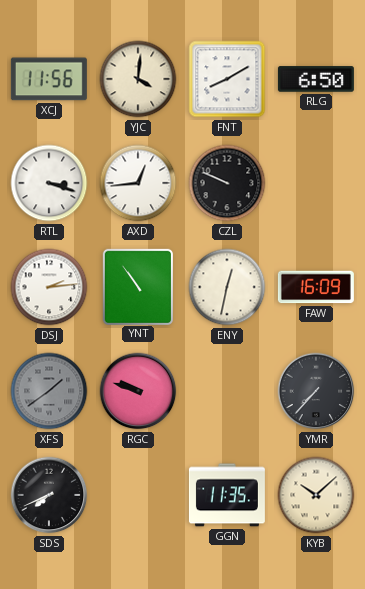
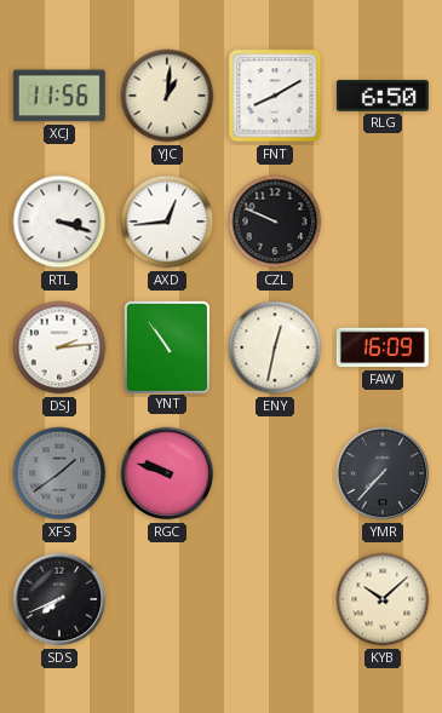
YJC: 4:01 -> 1:01
GGN: 11:35 -> none
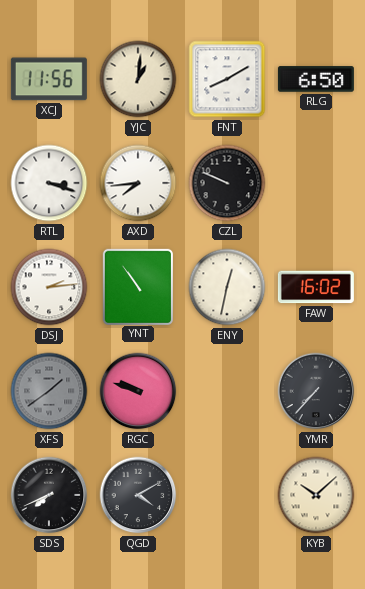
AXD: 12:44 -> 7:44
FAW: 16:09 -> 16:02
QGD: none -> 4:10
